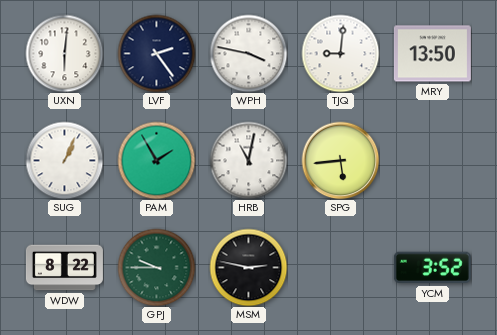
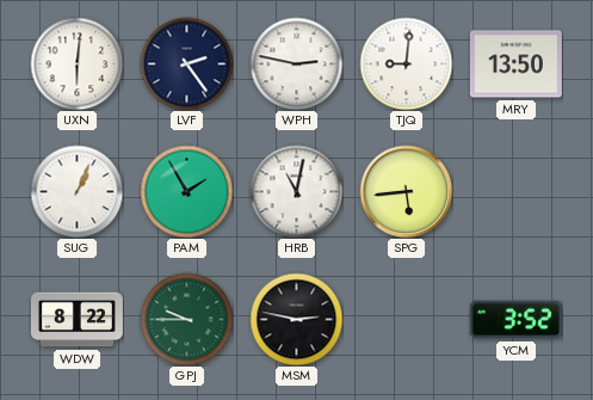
WPH: 3:47 -> 2:47
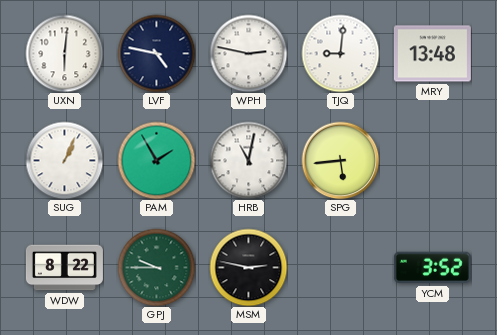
LVF: 2:24 -> 4:47
MRY: 13:50 -> 13:48
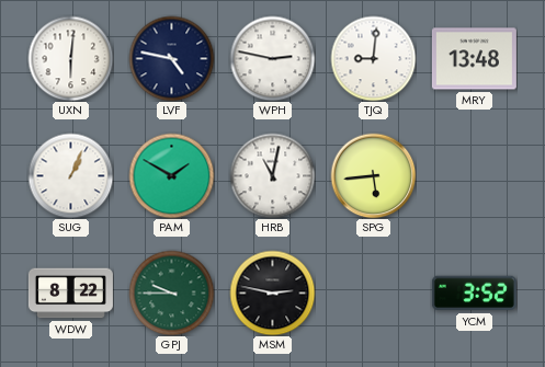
PAM: 1:55 -> 1:50
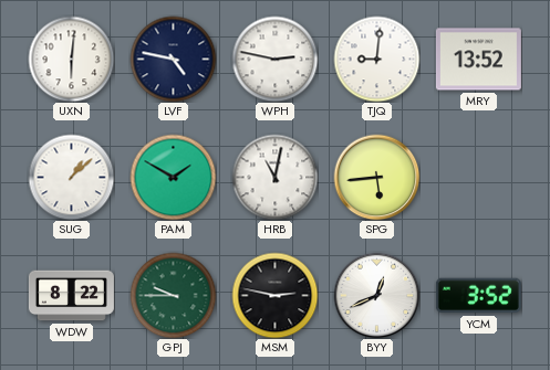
MRY: 13:48 -> 13:52
SUG: 1:04 -> 1:08
BYY: none -> 12:41
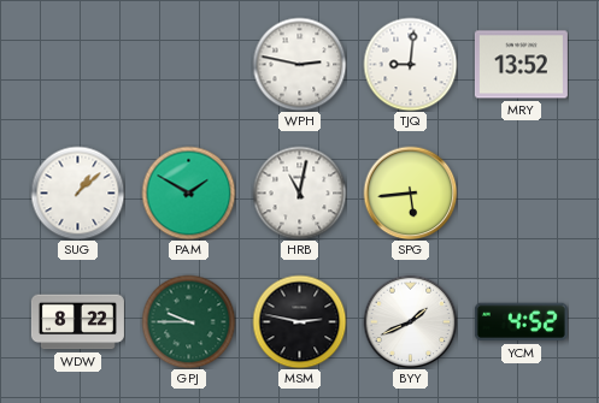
UXN: 6:01 -> none
LVF: 4:47 -> none
BYY: 12:41 -> 1:41
YCM: 3:52 -> 4:52
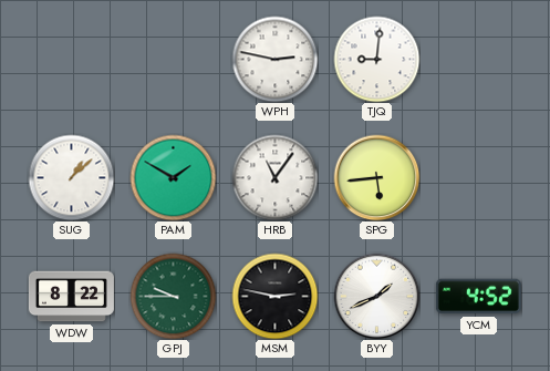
MRY: 13:52 -> none
HRB: 11:02 -> 11:06
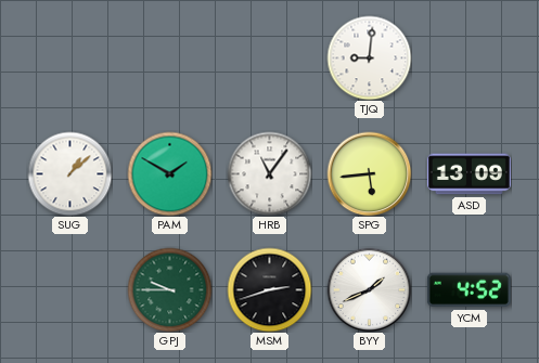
WPH: 2:47 -> none
ASD: none -> 13:09
WDW: 8:22 -> none
MSM: 2:47 -> 2:42
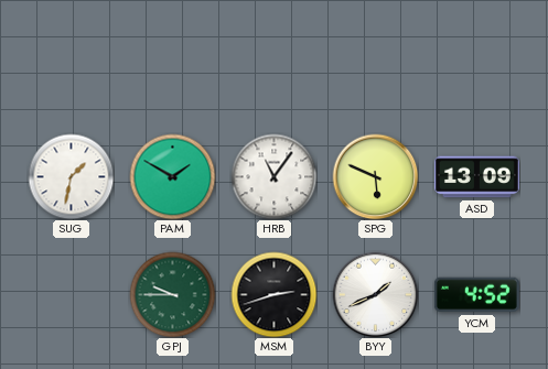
TJQ: 9:01 -> none
SUG: 1:08 -> 1:32
SPG: 5:44 -> 5:49
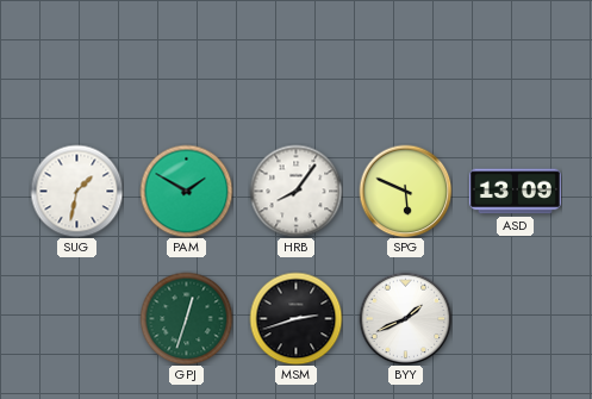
HRB: 11:06 -> 8:06
GPJ: 9:45 -> 12:33
YCM: 4:52 -> none
